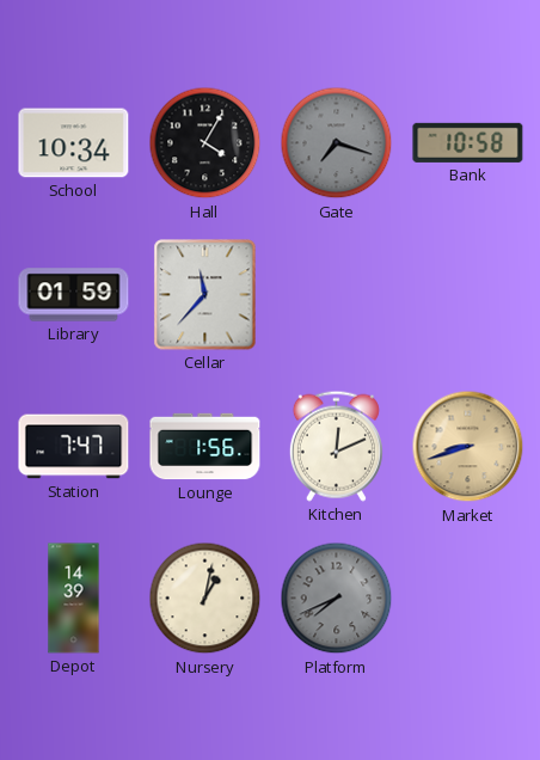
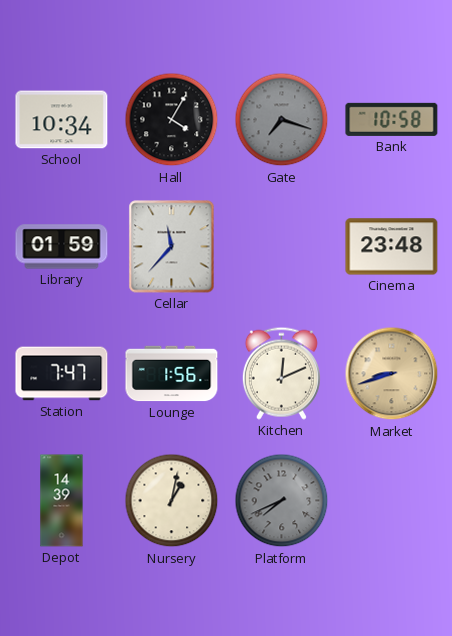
Cinema: none -> 23:48
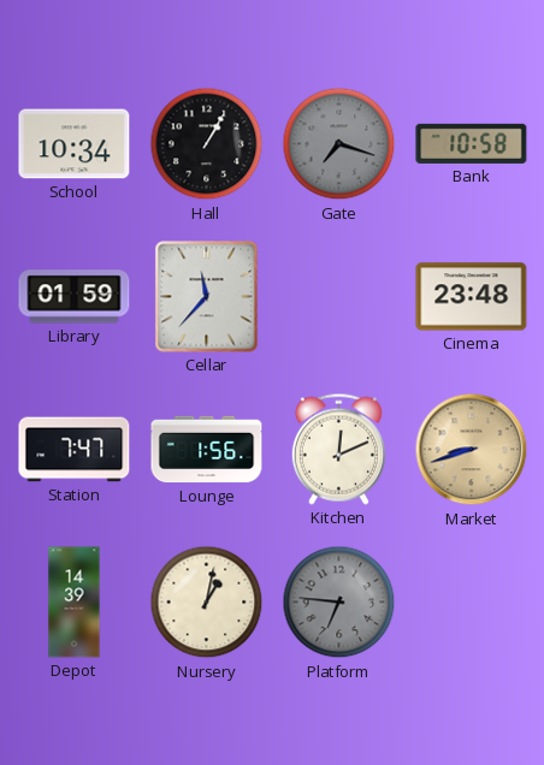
Hall: 4:05 -> 1:05
Platform: 7:41 -> 6:46
